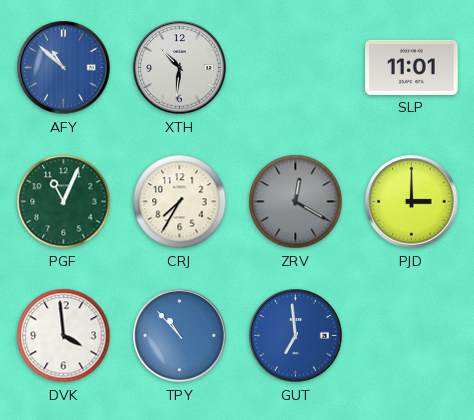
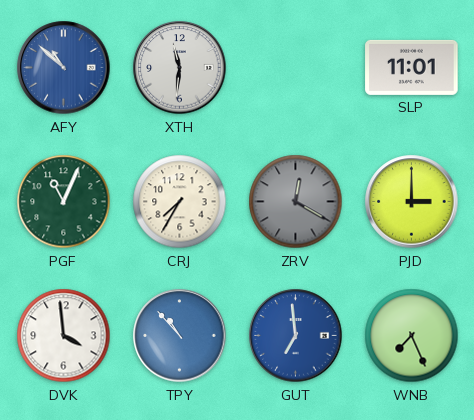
XTH: 10:31 -> 11:31
WNB: none -> 7:26
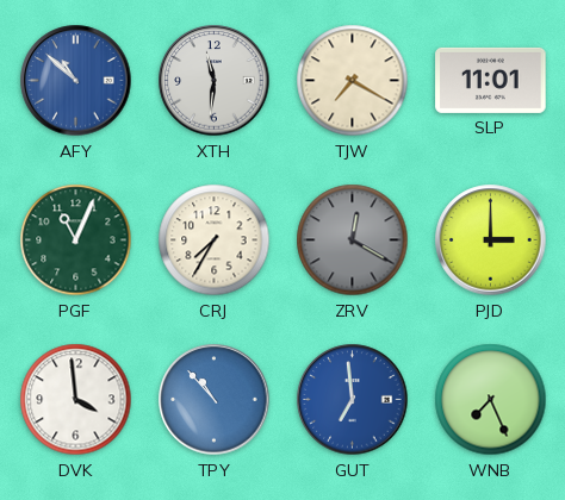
TJW: none -> 7:20
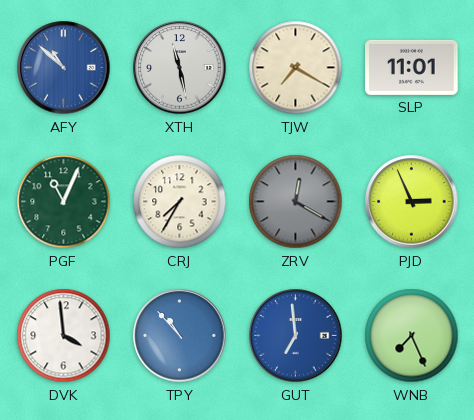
XTH: 11:31 -> 11:28
PJD: 3:00 -> 2:56
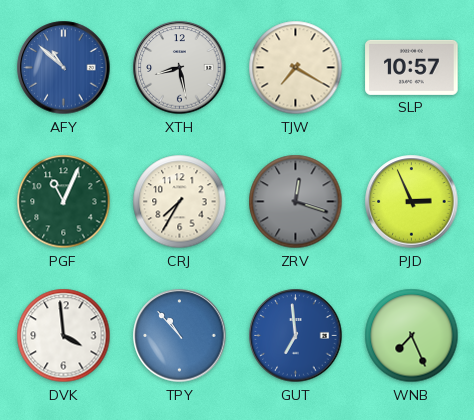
XTH: 11:28 -> 8:28
SLP: 11:01 -> 10:57
ZRV: 12:20 -> 12:18
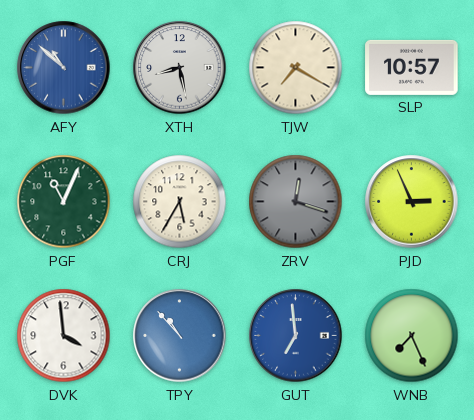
CRJ: 7:35 -> 5:35
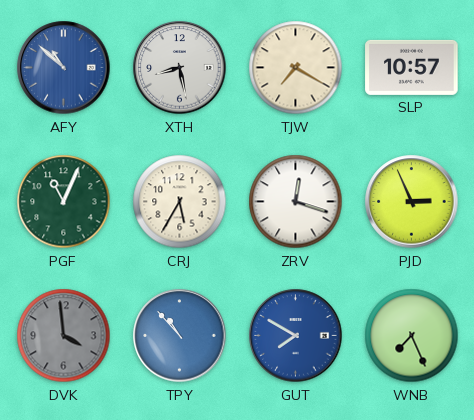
ZRV dial: grey -> white
DVK dial: white -> grey
GUT: 6:59 -> 7:50
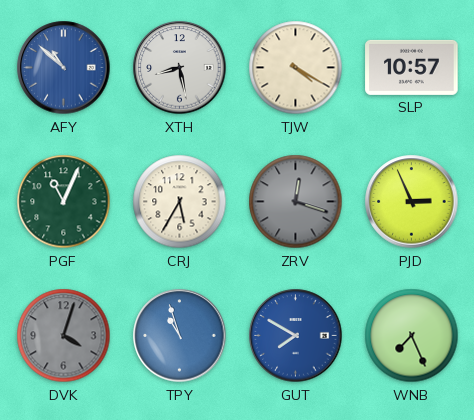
TJW: 7:20 -> 4:20
ZRV dial: white -> grey
DVK: 3:59 -> 4:03
TPY: 10:53 -> 10:57
